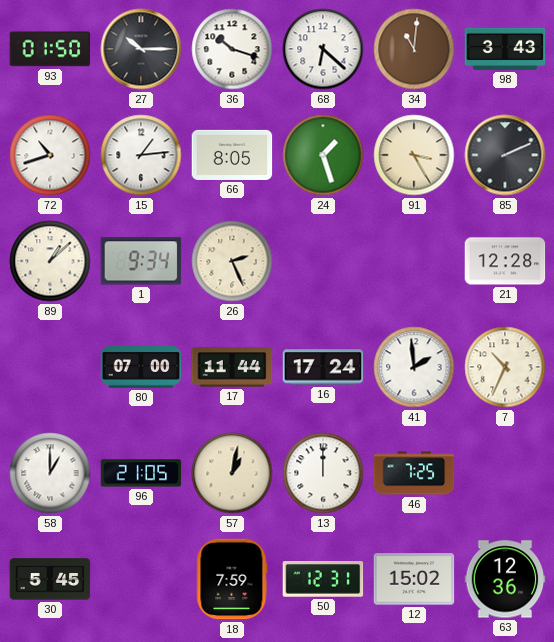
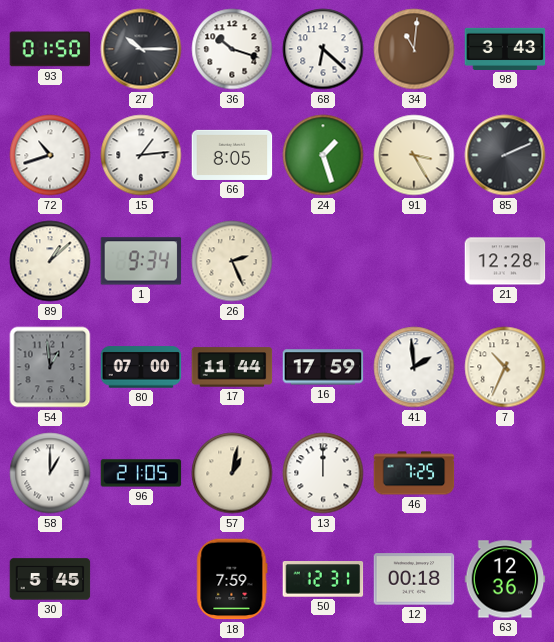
54: none -> 12:59
16: 17:24 -> 17:59
12: 15:02 -> 00:18
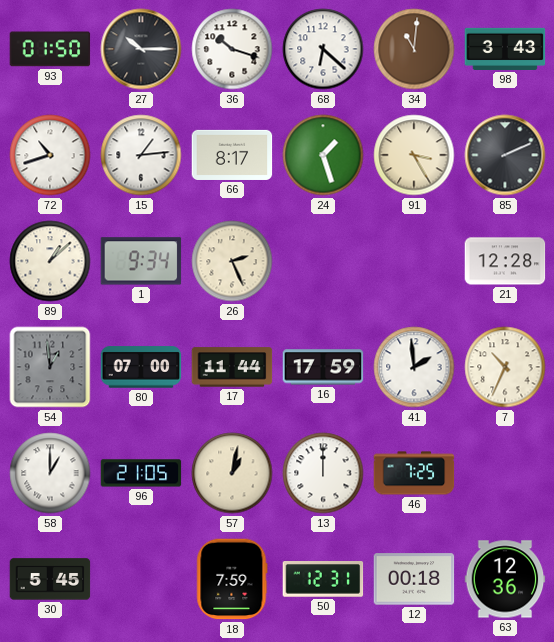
66: 8:05 -> 8:17
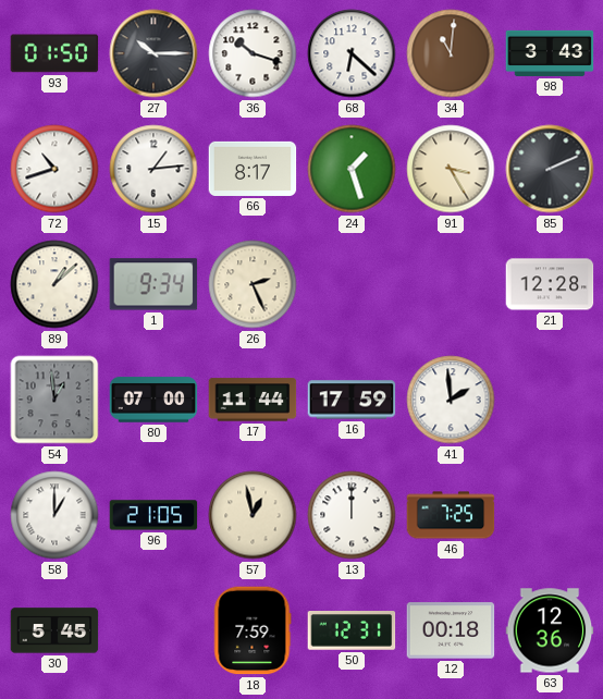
7: 10:34 -> none
57: 1:02 -> 12:58
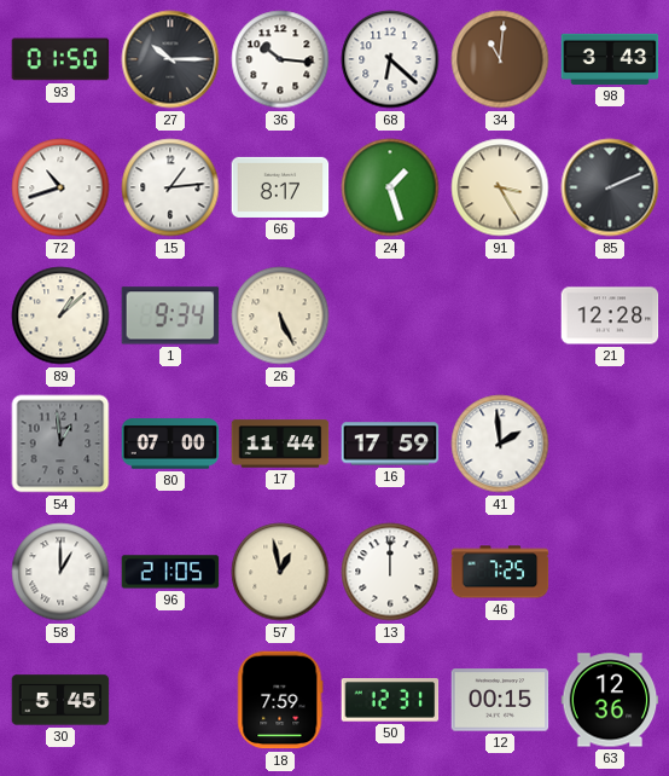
36: 10:18 -> 10:16
26: 2:26 -> 5:26
12: 00:18 -> 00:15
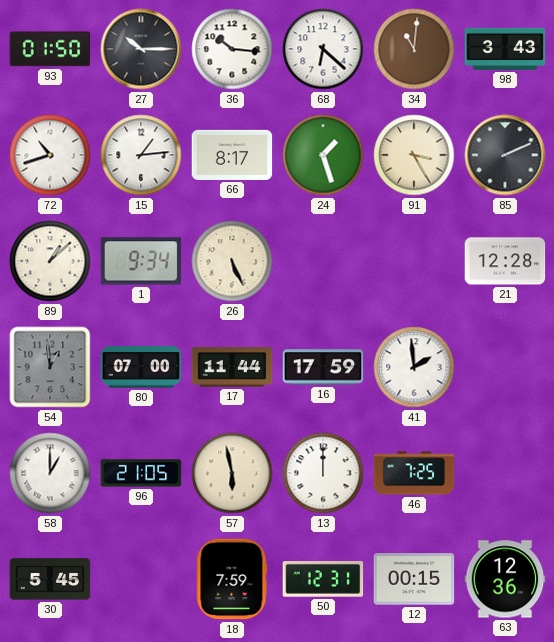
57: 12:58 -> 5:58
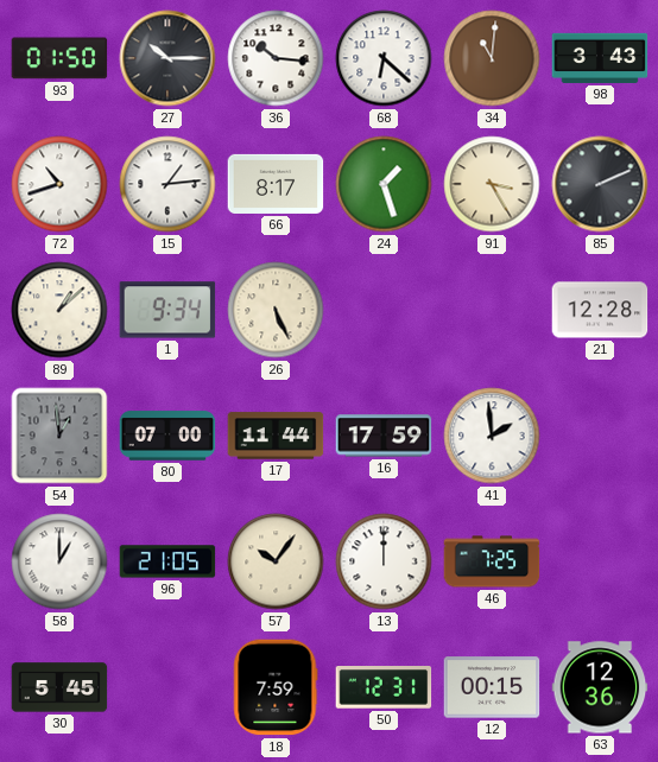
57: 5:58 -> 10:06
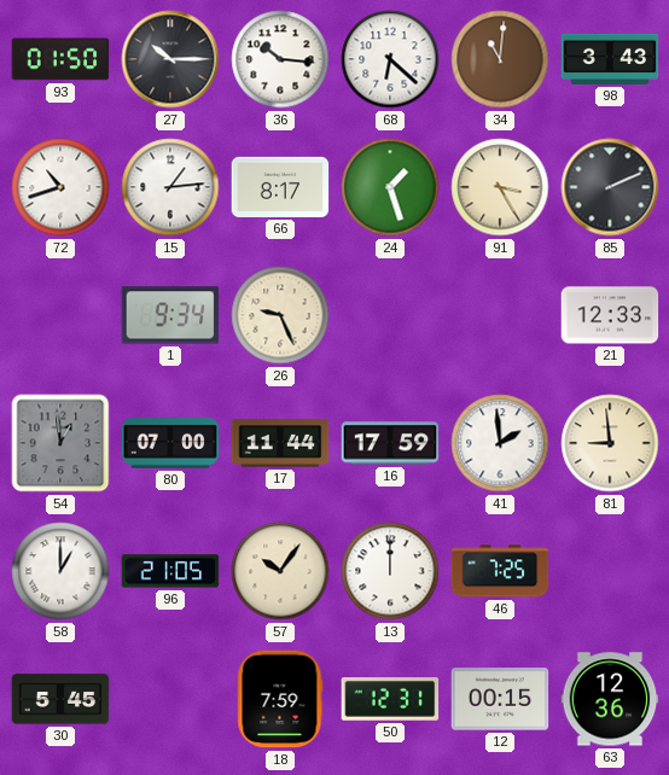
89: 1:08 -> none
26: 5:26 -> 9:26
21: 12:28 -> 12:33
81: none -> 8:59
